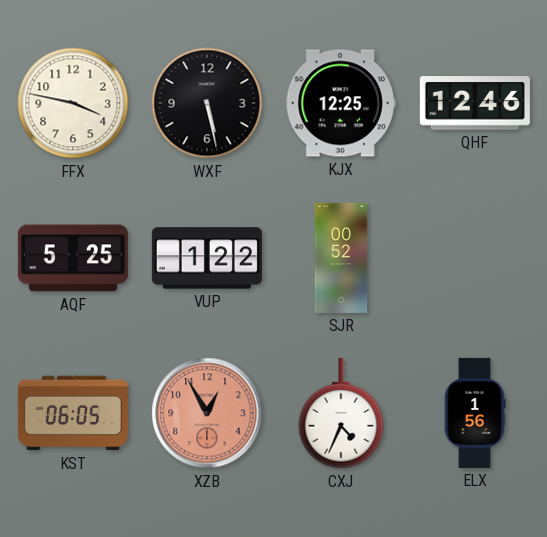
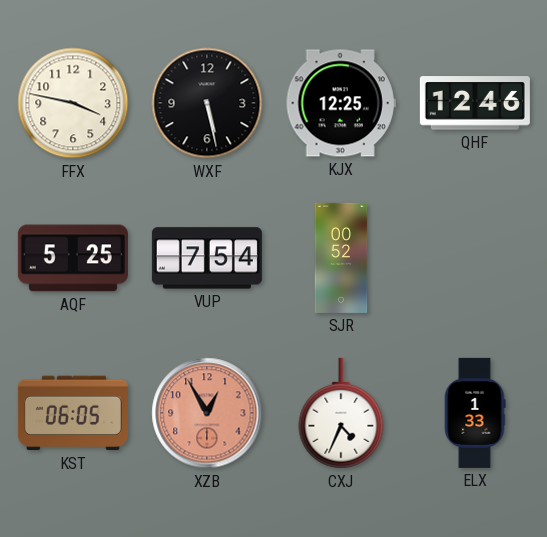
VUP: 1:22 -> 7:54
ELX: 1:56 -> 1:33
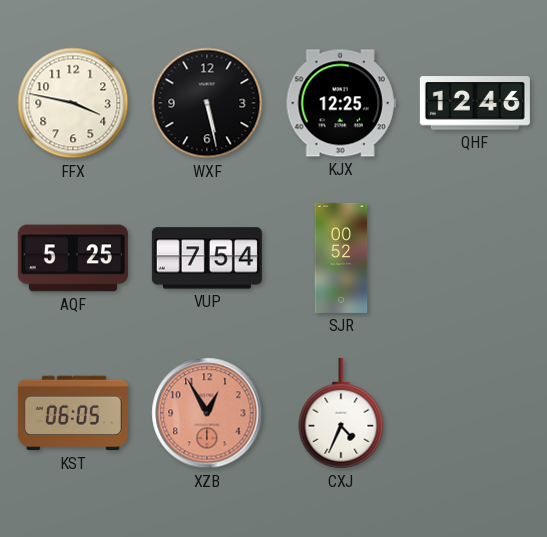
ELX: 1:33 -> none
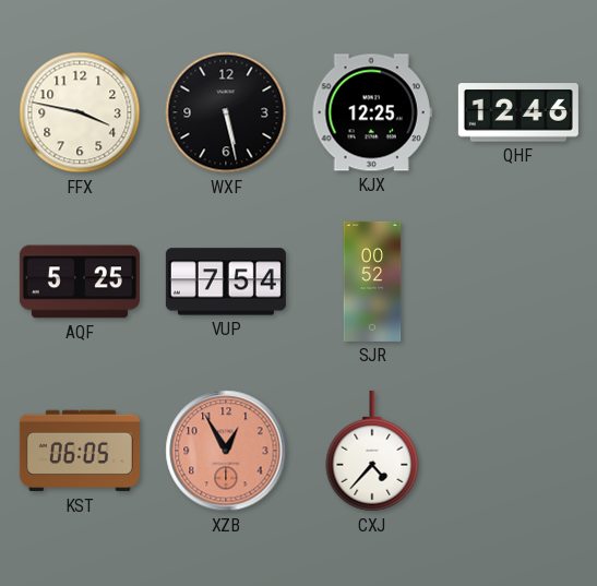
CXJ: 4:34 -> 4:37
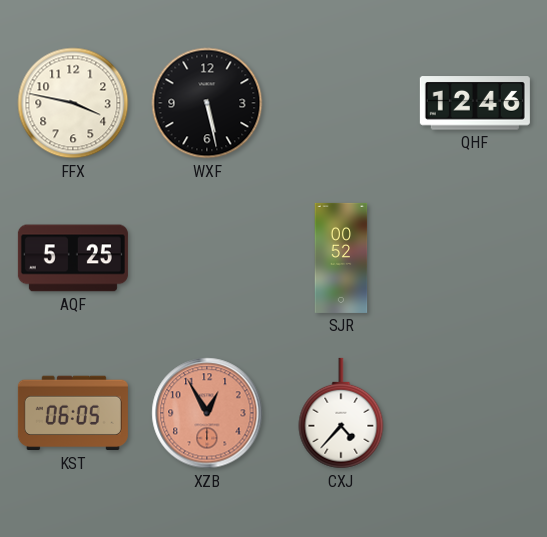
KJX: 12:25 -> none
VUP: 7:54 -> none
